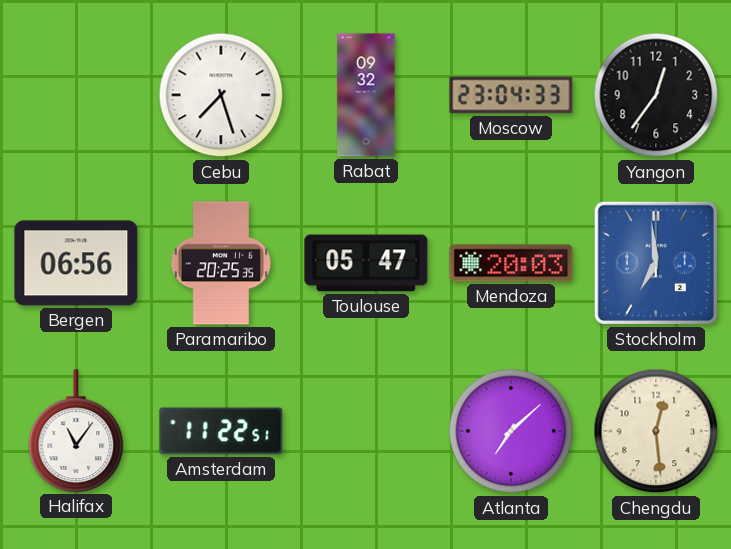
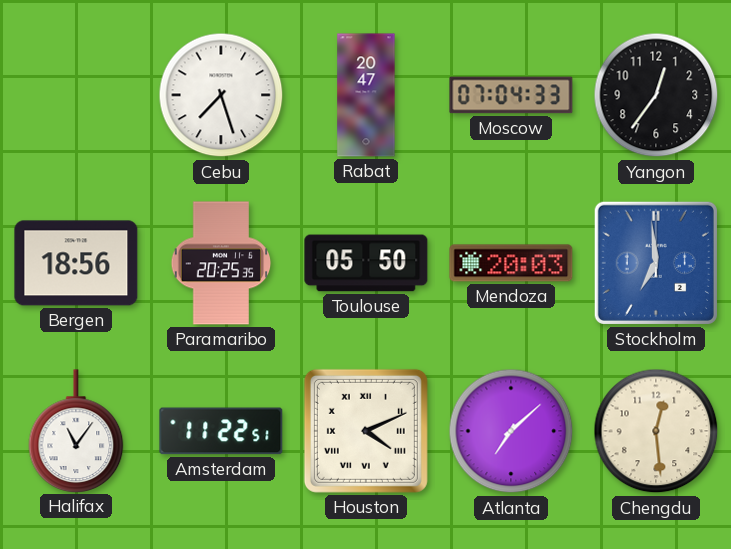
Rabat: 09:32 -> 20:47
Moscow: 23:04 -> 07:04
Bergen: 06:56 -> 18:56
Toulouse: 05:47 -> 05:50
Houston: none -> 4:11
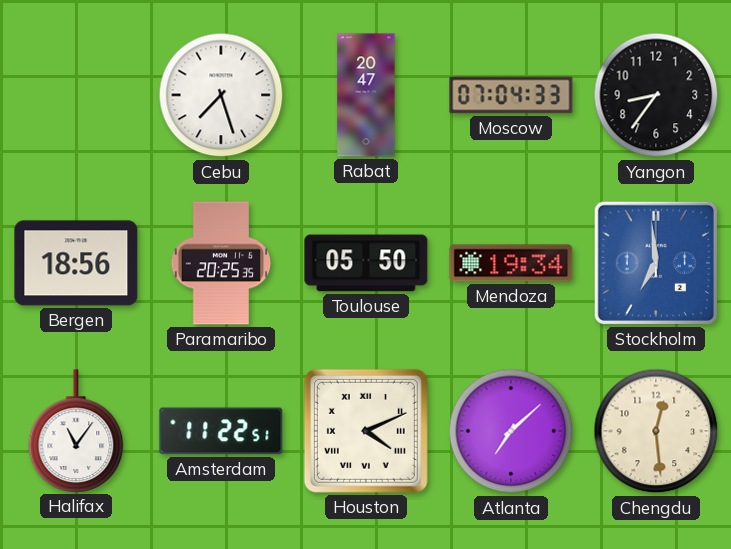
Yangon: 12:36 -> 8:36
Mendoza: 20:03 -> 19:34
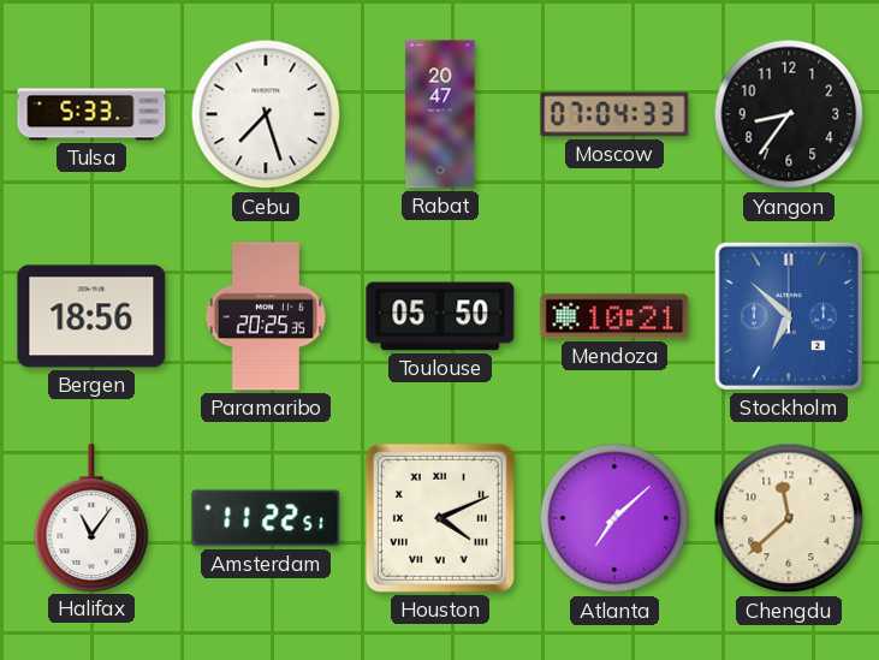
Tulsa: none -> 5:33
Mendoza: 19:34 -> 10:21
Stockholm: 6:59 -> 6:52
Chengdu: 12:29 -> 11:38
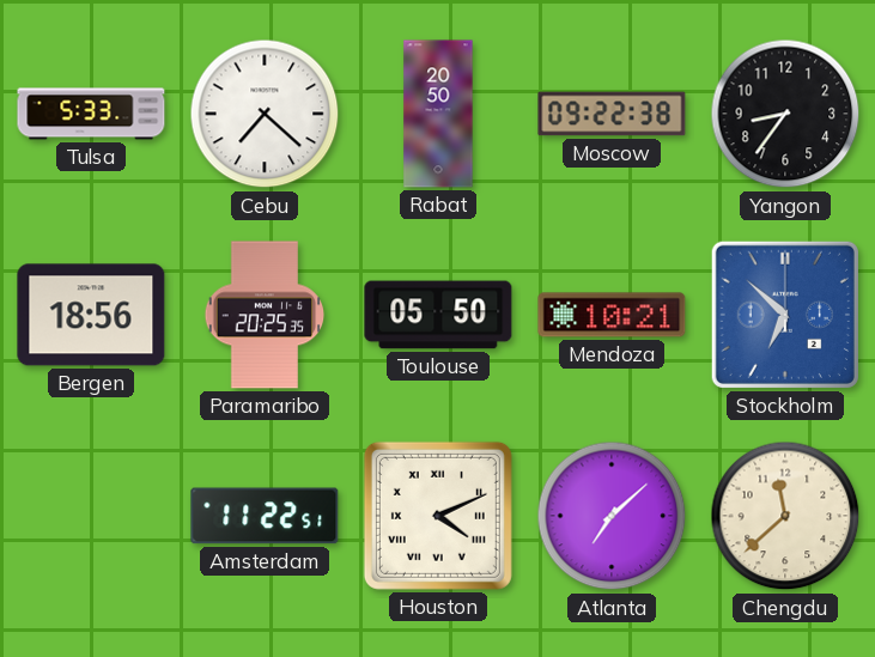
Cebu: 7:27 -> 7:22
Rabat: 20:47 -> 20:50
Moscow: 07:04 -> 09:22
Halifax: 11:06 -> none
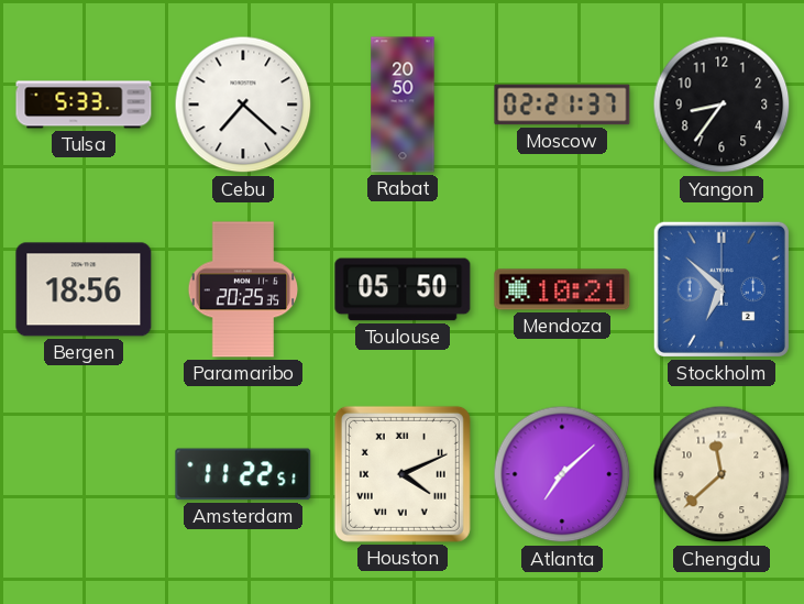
Moscow: 09:22 -> 02:21
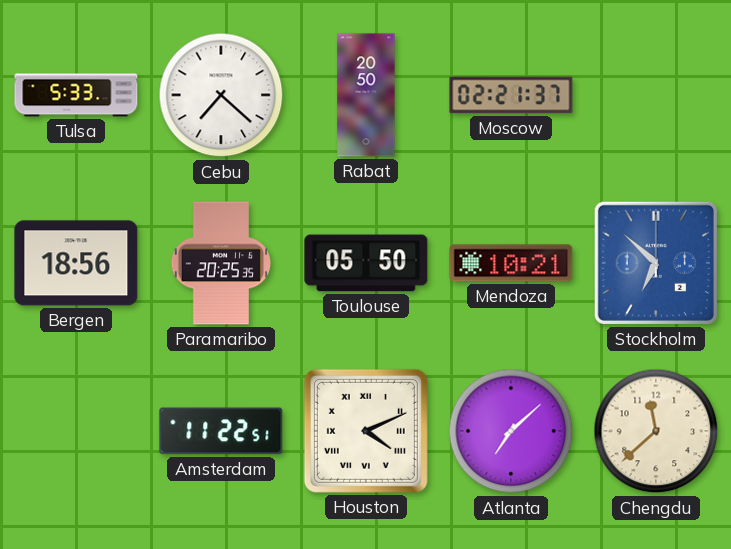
Yangon: 8:36 -> none
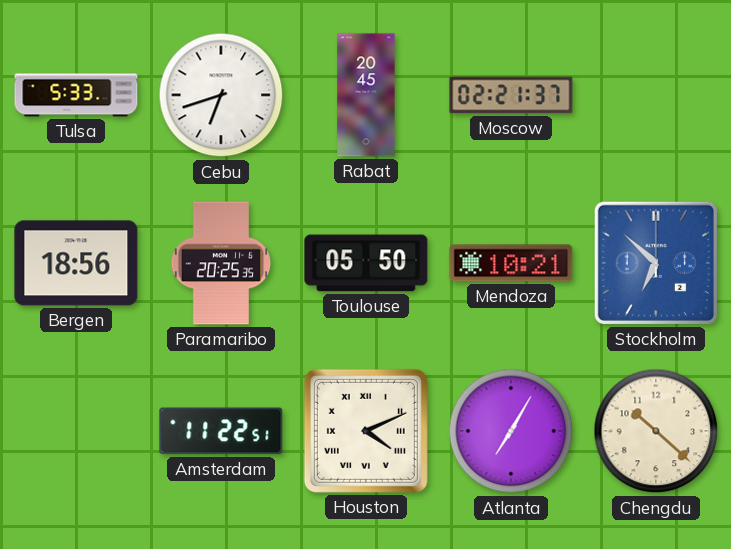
Cebu: 7:22 -> 6:42
Rabat: 20:50 -> 20:45
Atlanta: 7:08 -> 7:05
Chengdu: 11:38 -> 10:22
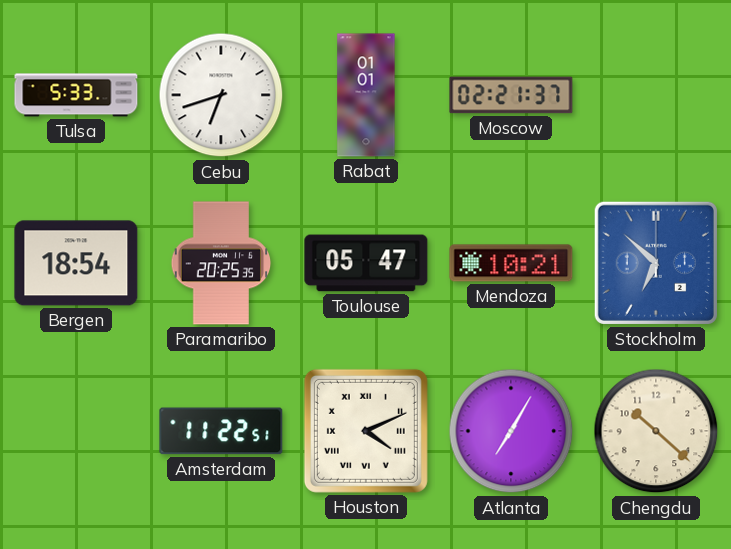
Rabat: 20:45 -> 01:01
Bergen: 18:56 -> 18:54
Toulouse: 05:50 -> 05:47
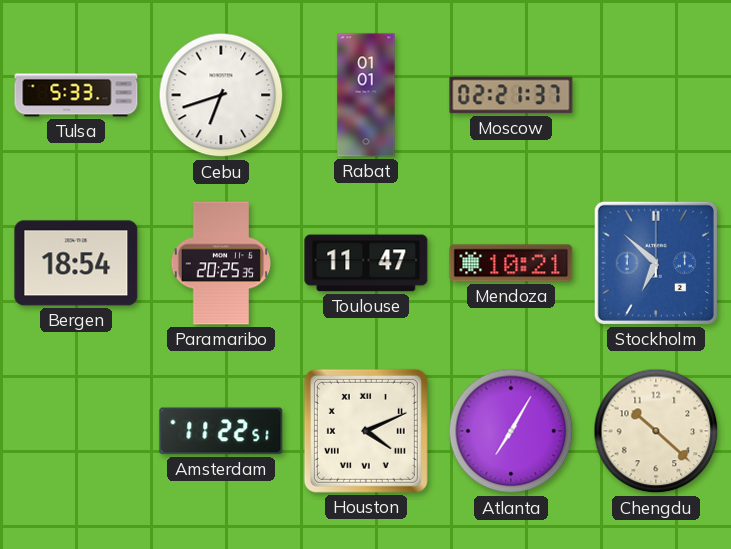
Toulouse: 05:47 -> 11:47
